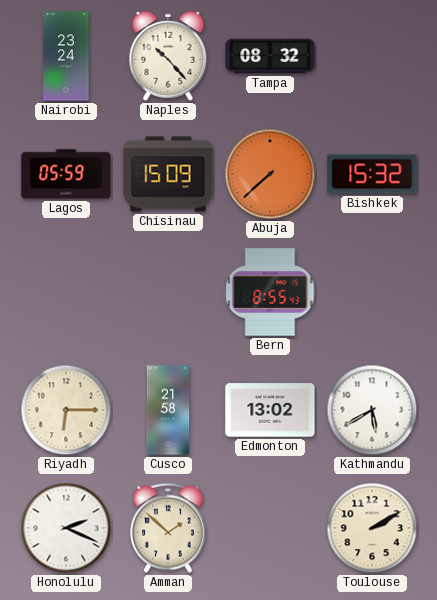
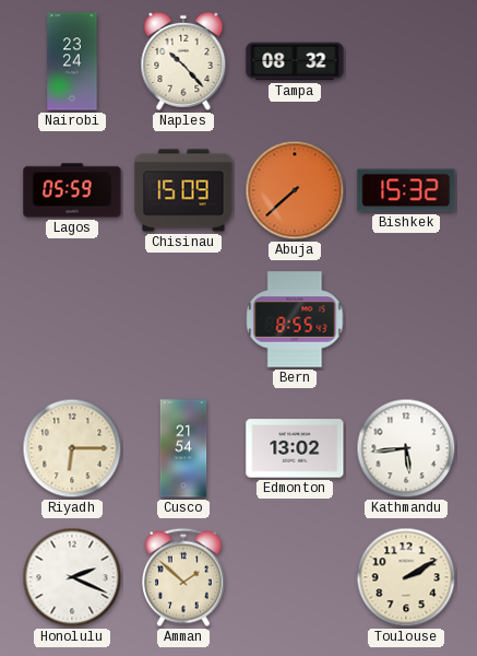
Cusco: 21:58 -> 21:54
Kathmandu: 5:40 -> 5:44
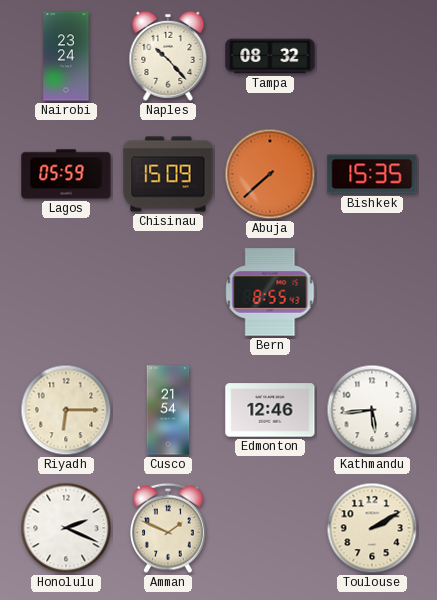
Bishkek: 15:32 -> 15:35
Edmonton: 13:02 -> 12:46
Amman: 1:52 -> 1:49
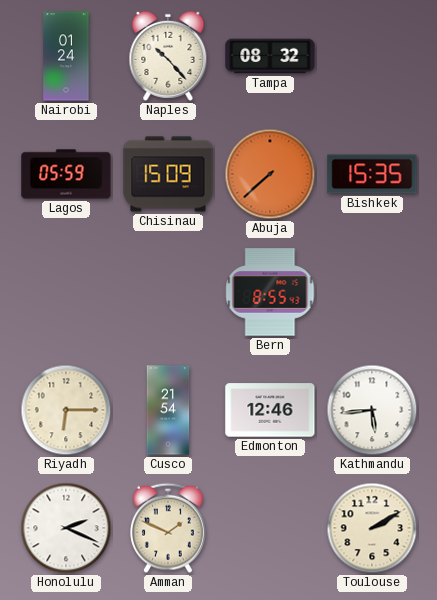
Nairobi: 23:24 -> 01:24
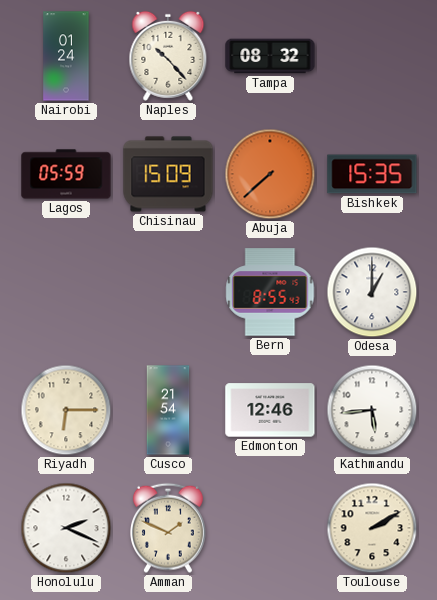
Odesa: none -> 1:00
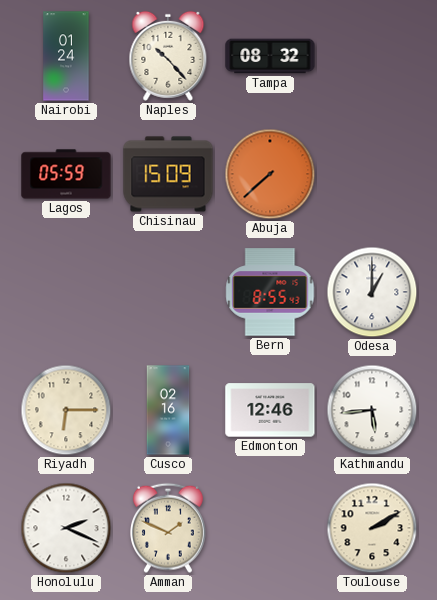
Bishkek: 15:35 -> none
Cusco: 21:54 -> 02:16
